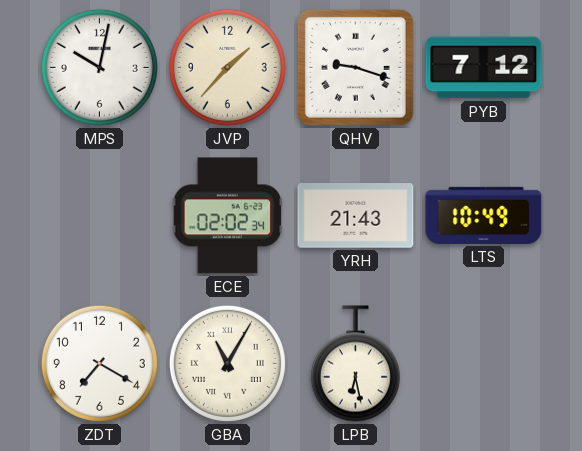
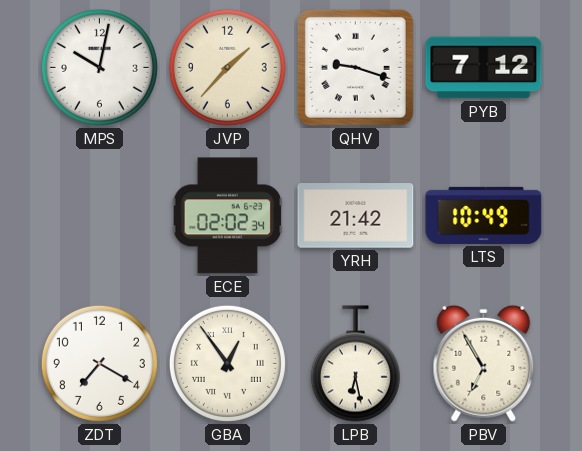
YRH: 21:43 -> 21:42
GBA: 11:05 -> 12:54
PBV: none -> 6:55
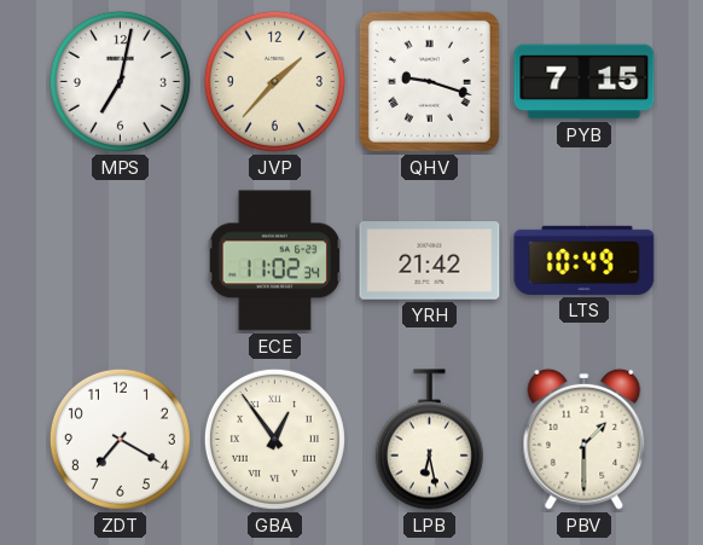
MPS: 10:02 -> 7:02
PYB: 7:12 -> 7:15
ECE: 02:02 -> 11:02
PBV: 6:55 -> 1:30
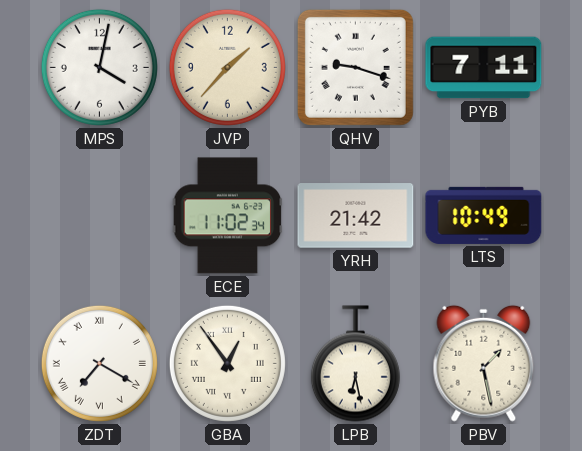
MPS: 7:02 -> 4:02
PYB: 7:15 -> 7:11
ZDT numerals: Arabic -> Roman
PBV: 1:30 -> 1:28
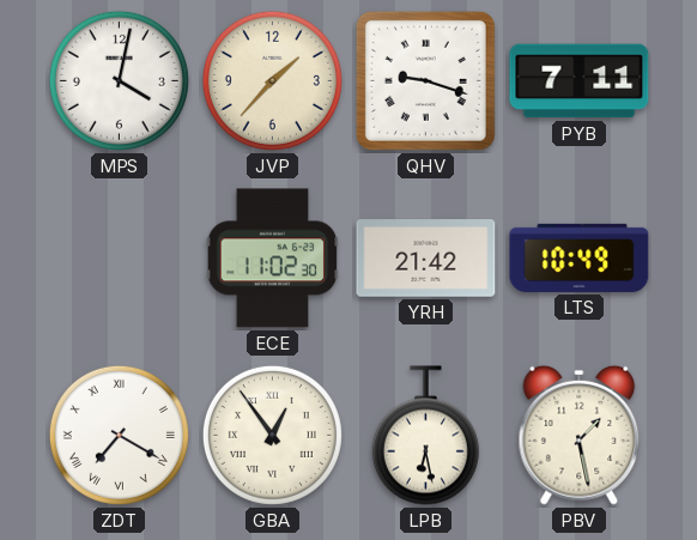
ECE: 11:02:34 -> 11:02:30
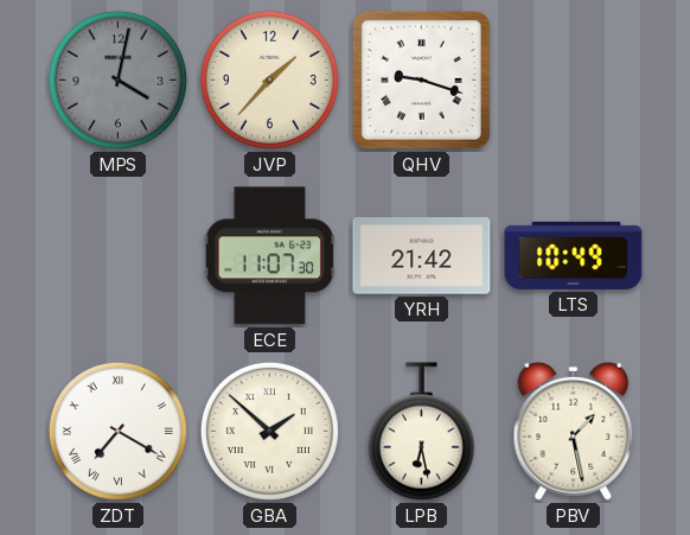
MPS dial: white -> grey
PYB: 7:11 -> none
ECE: 11:02 -> 11:07
GBA: 12:54 -> 1:52
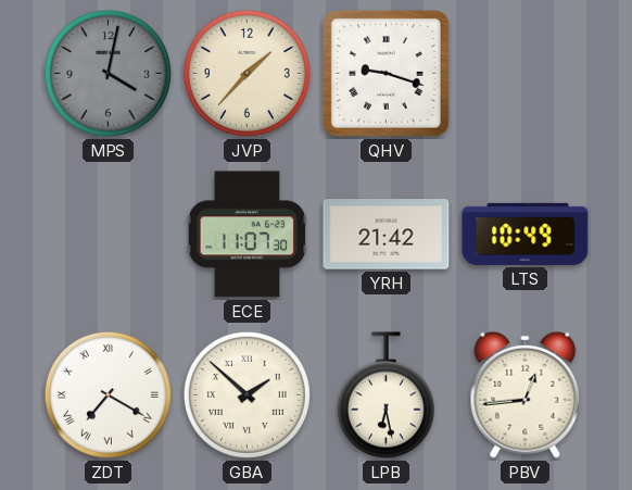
PBV: 1:28 -> 12:44
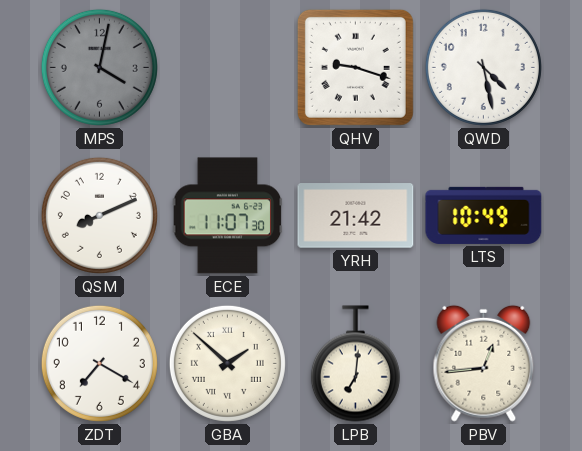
JVP: 1:37 -> none
QWD: none -> 4:28
QSM: none -> 8:11
ZDT numerals: Roman -> Arabic
LPB: 6:28 -> 7:01
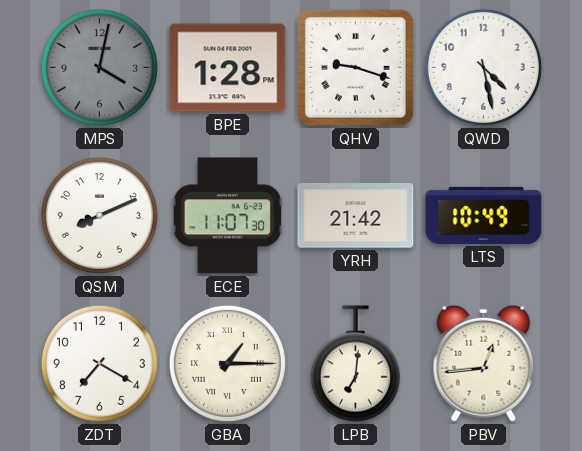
BPE: none -> 1:28
GBA: 1:52 -> 1:15
